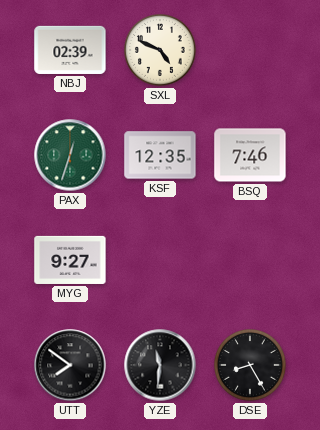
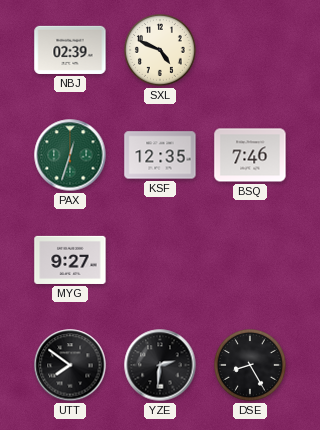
YZE: 11:31 -> 2:31
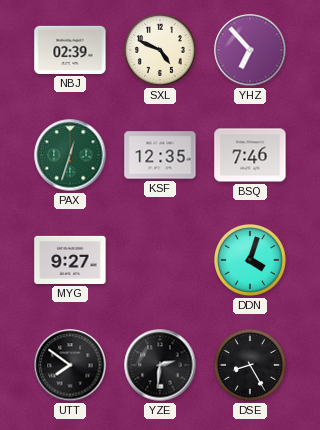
YHZ: none -> 6:53
DDN: none -> 4:03
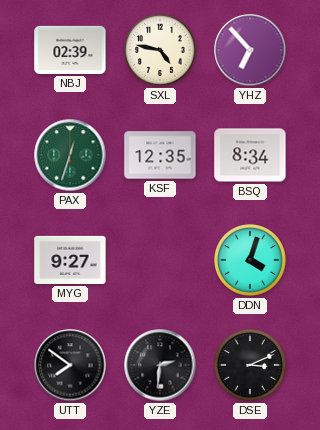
SXL: 4:49 -> 4:47
BSQ: 7:46 -> 8:34
DSE: 8:25 -> 3:11
